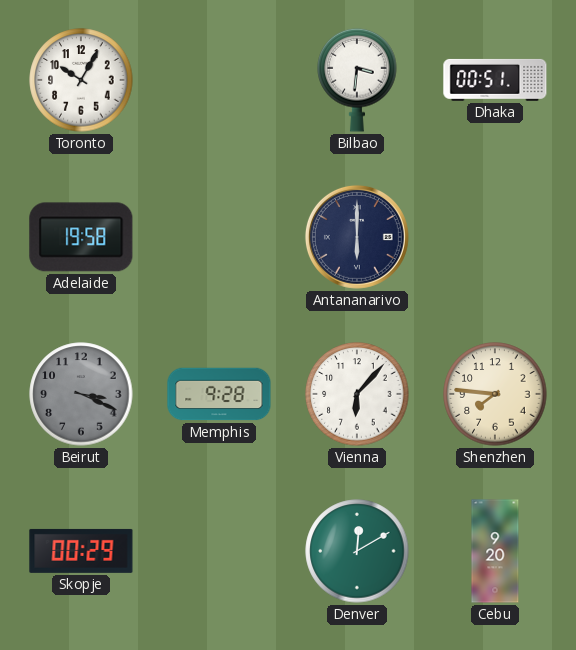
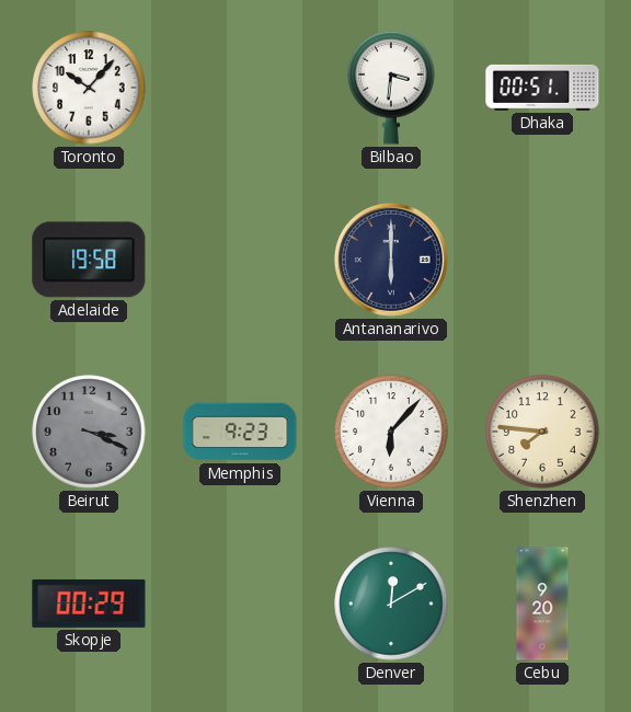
Toronto: 10:05 -> 10:07
Memphis: 9:28 -> 9:23
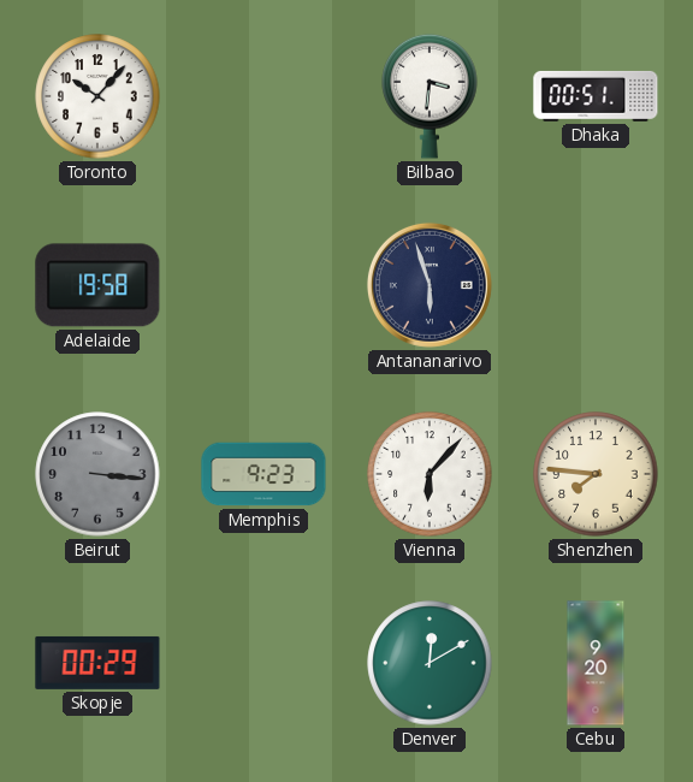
Antananarivo: 6:00 -> 5:57
Beirut: 3:19 -> 3:16
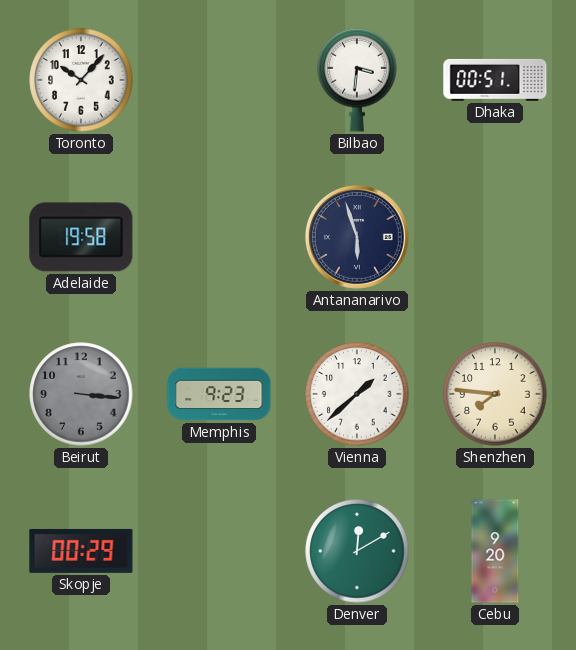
Vienna: 6:07 -> 1:38
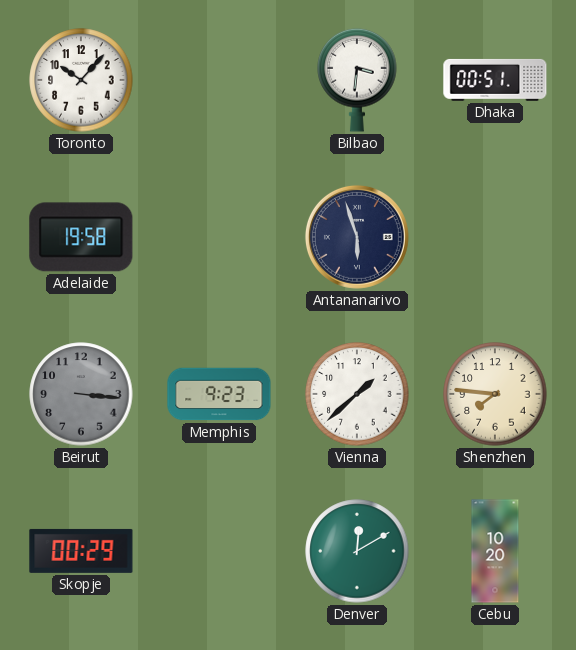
Cebu: 9:20 -> 10:20
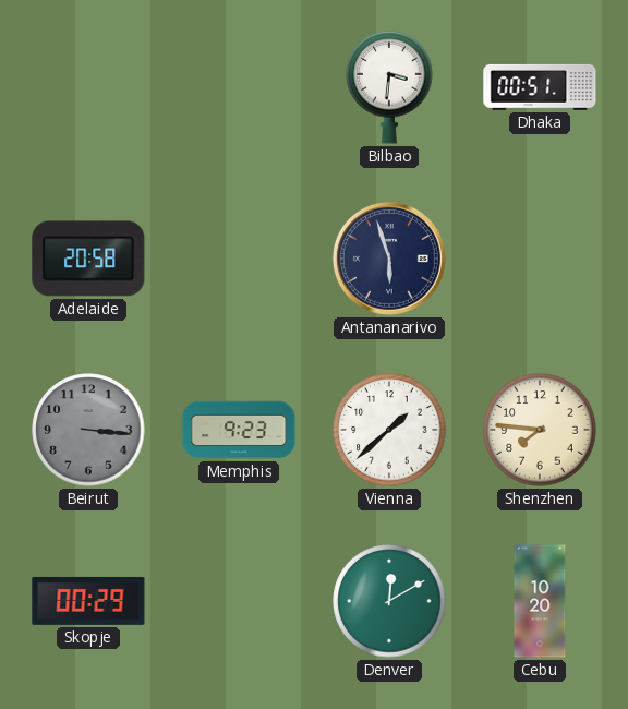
Toronto: 10:07 -> none
Adelaide: 19:58 -> 20:58
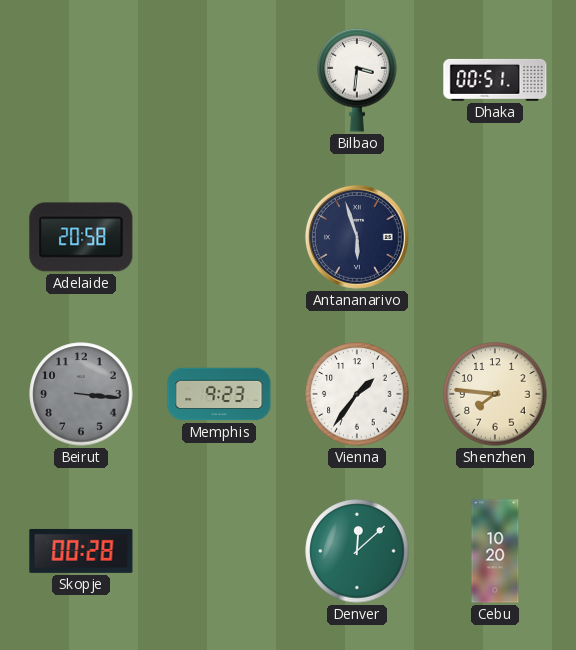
Vienna: 1:38 -> 1:36
Skopje: 00:29 -> 00:28
Denver: 12:10 -> 12:08
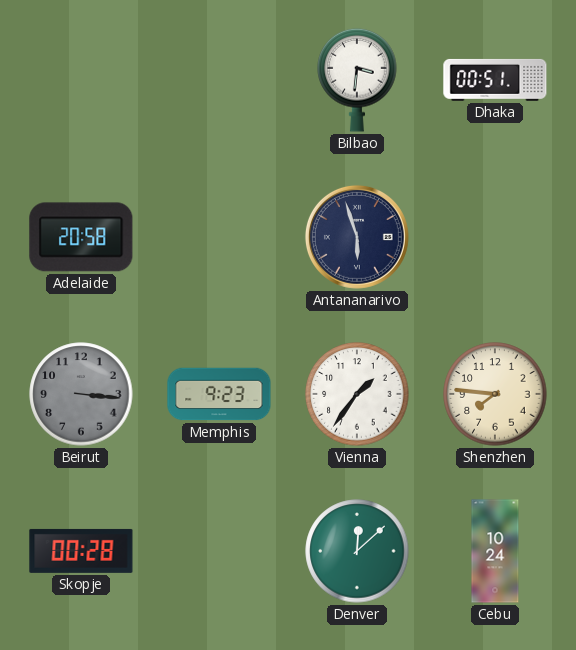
Cebu: 10:20 -> 10:24
